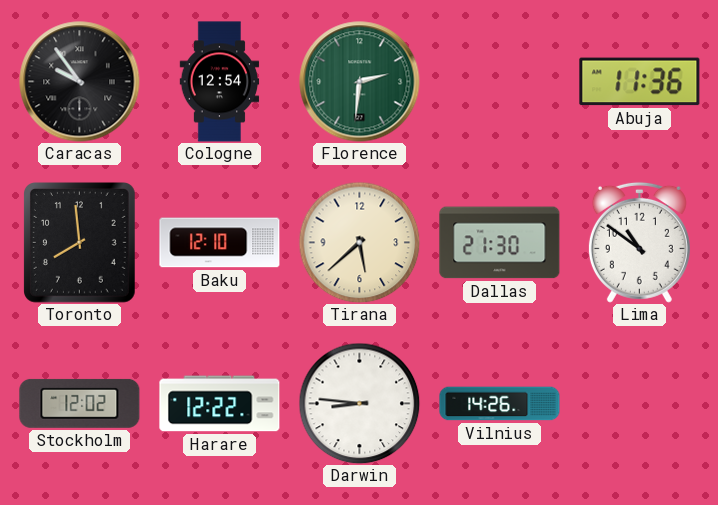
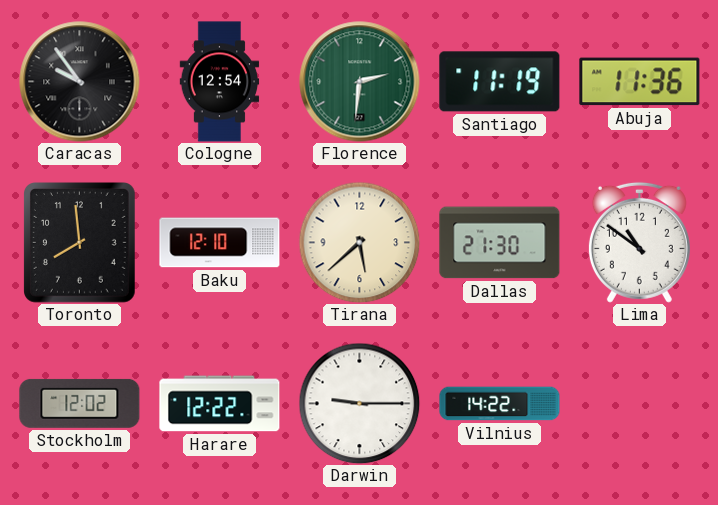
Santiago: none -> 11:19
Darwin: 8:46 -> 9:15
Vilnius: 14:26 -> 14:22
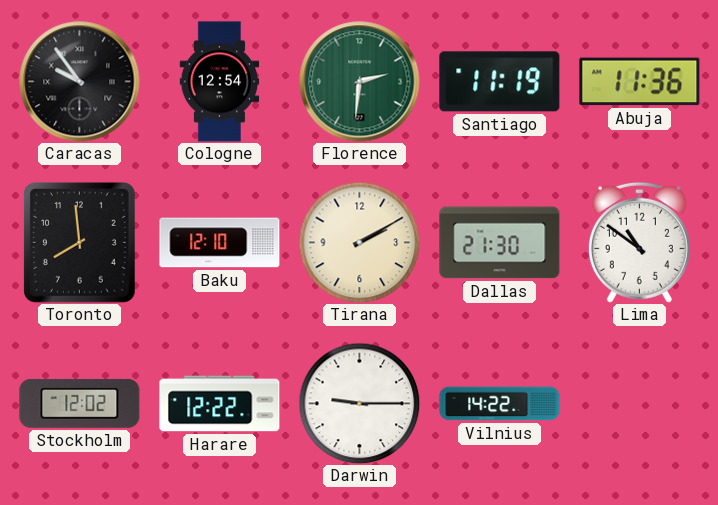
Tirana: 5:38 -> 2:10
